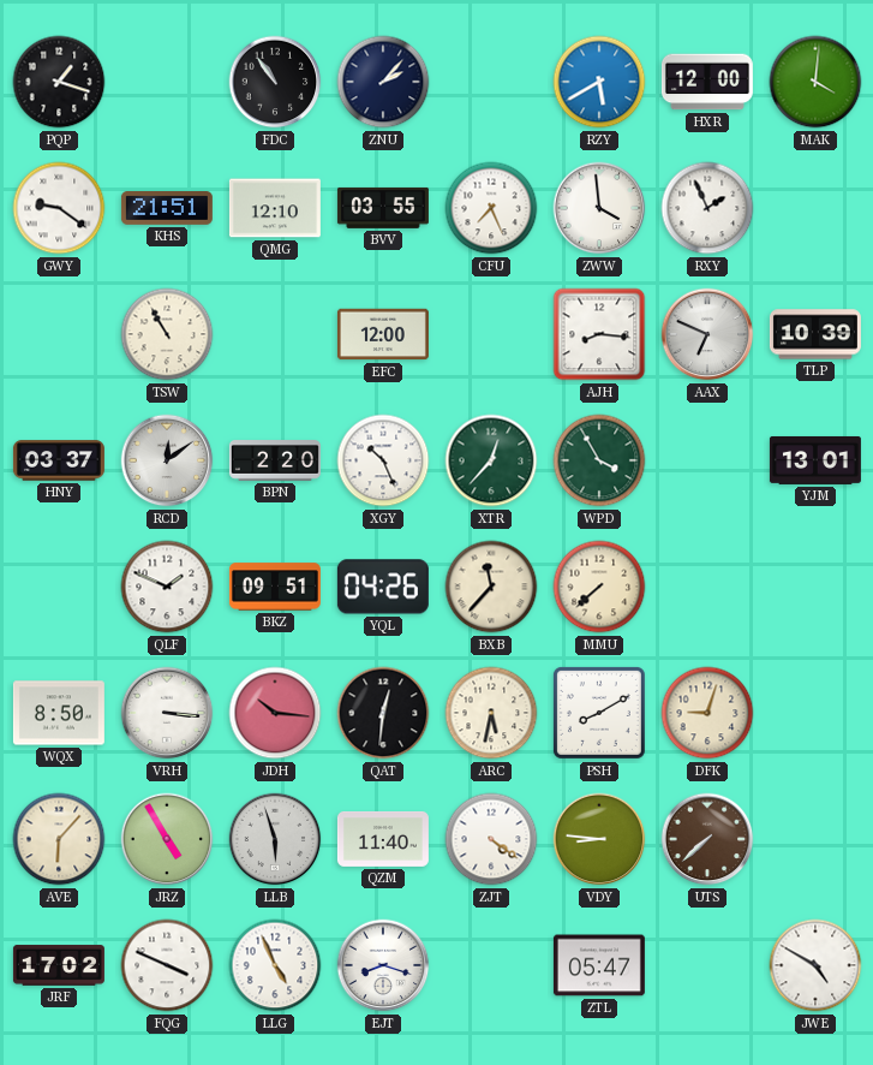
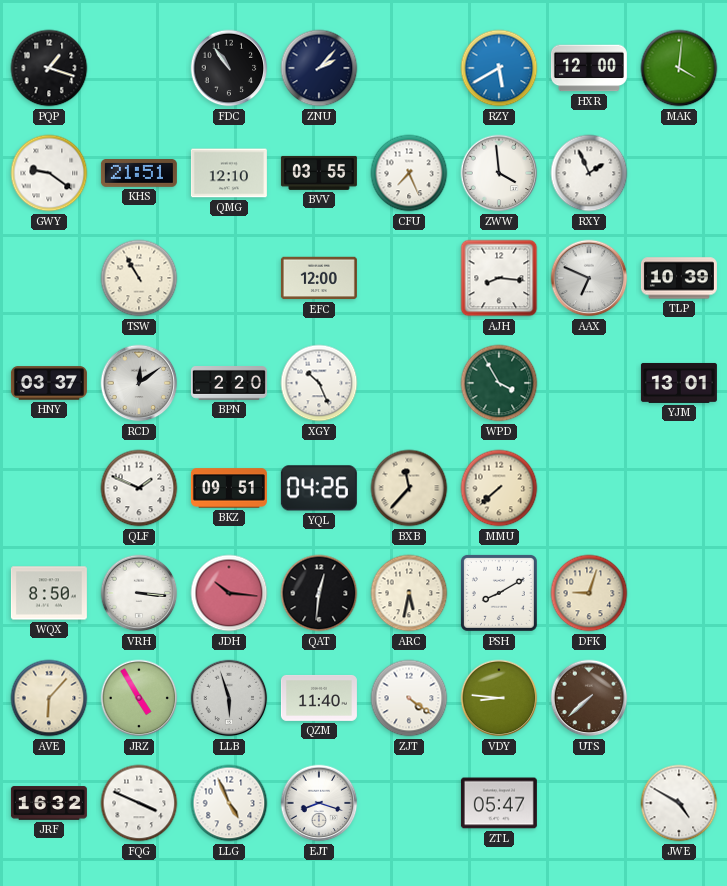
XTR: 12:37 -> none
JRF: 17:02 -> 16:32
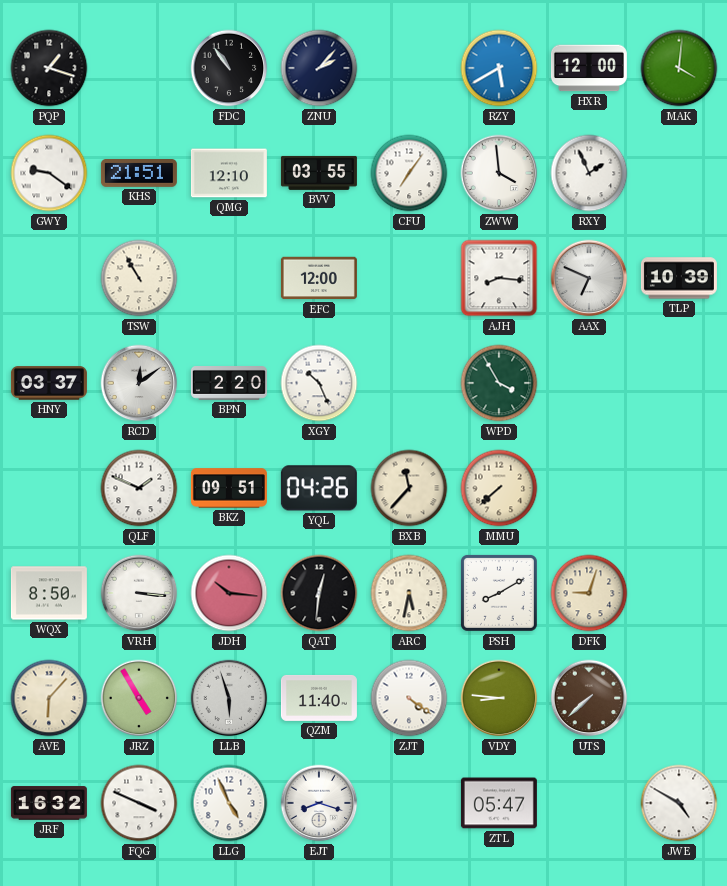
CFU: 7:26 -> 7:06
YJM: 13:01 -> none
